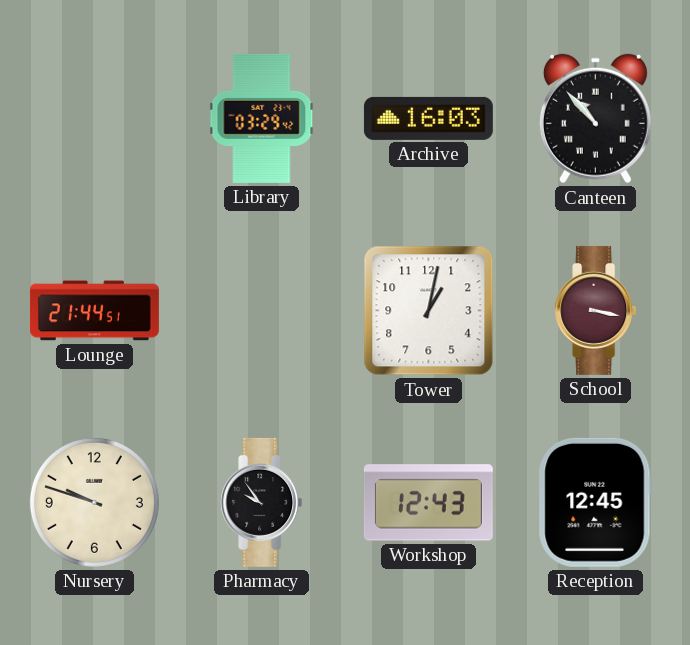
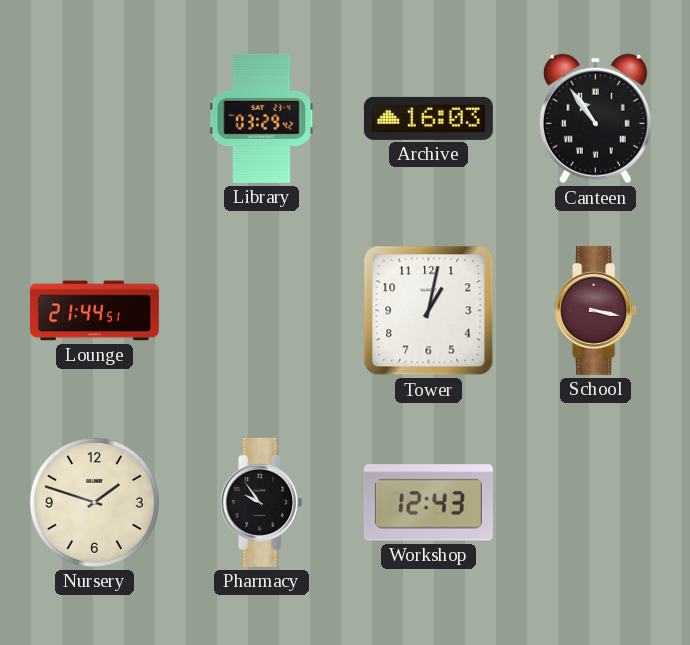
Canteen: 10:53 -> 10:54
Nursery: 9:48 -> 1:48
Reception: 12:45 -> none
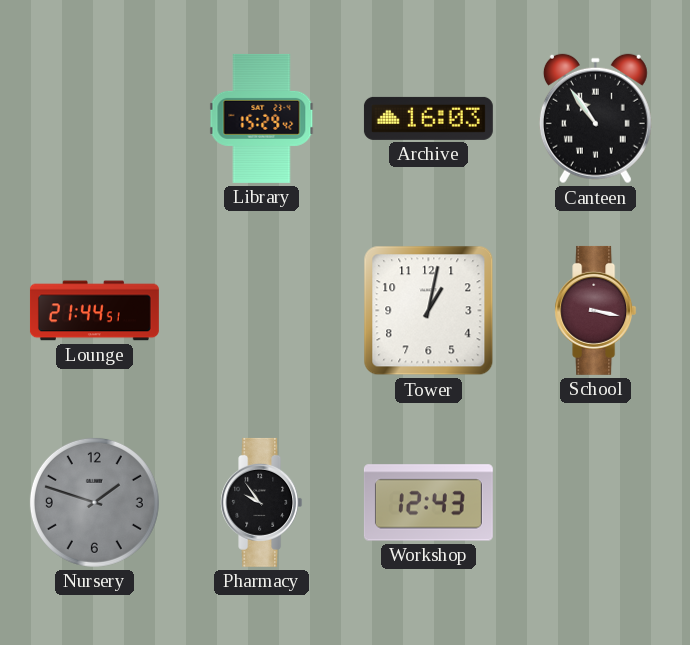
Library: 03:29 -> 15:29
Nursery dial: cream -> grey
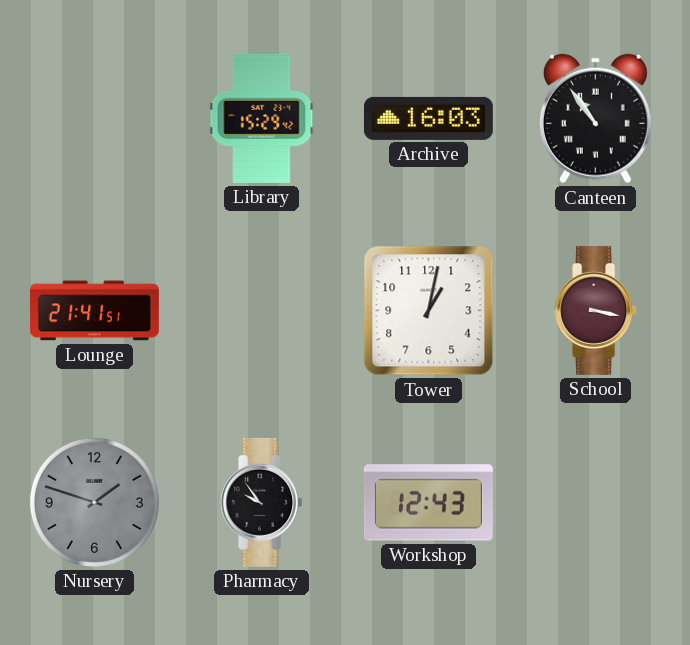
Lounge: 21:44 -> 21:41
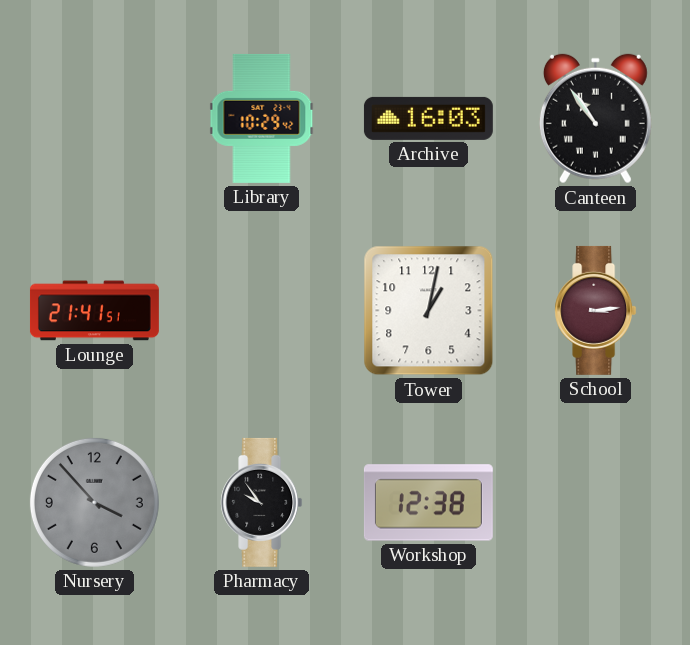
Library: 15:29 -> 10:29
School: 3:17 -> 3:14
Nursery: 1:48 -> 3:53
Workshop: 12:43 -> 12:38
